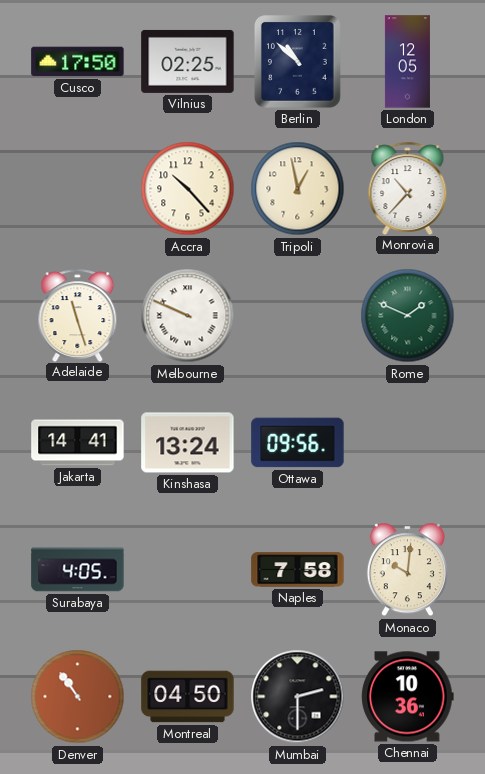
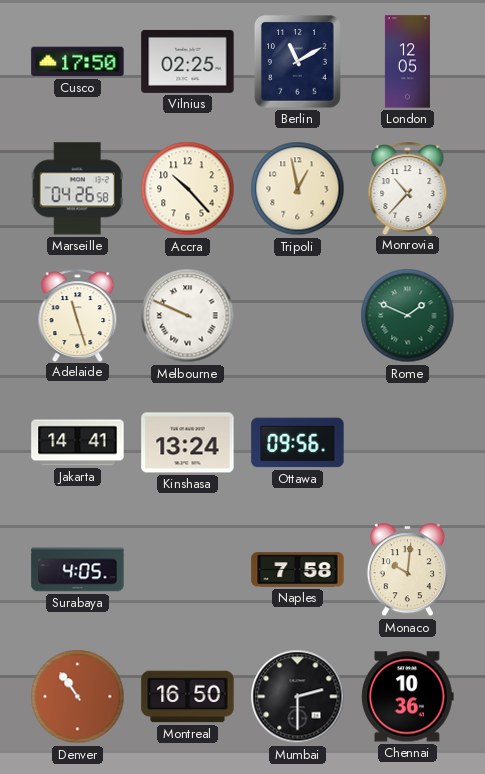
Berlin: 10:52 -> 11:10
Marseille: none -> 04:26
Montreal: 04:50 -> 16:50
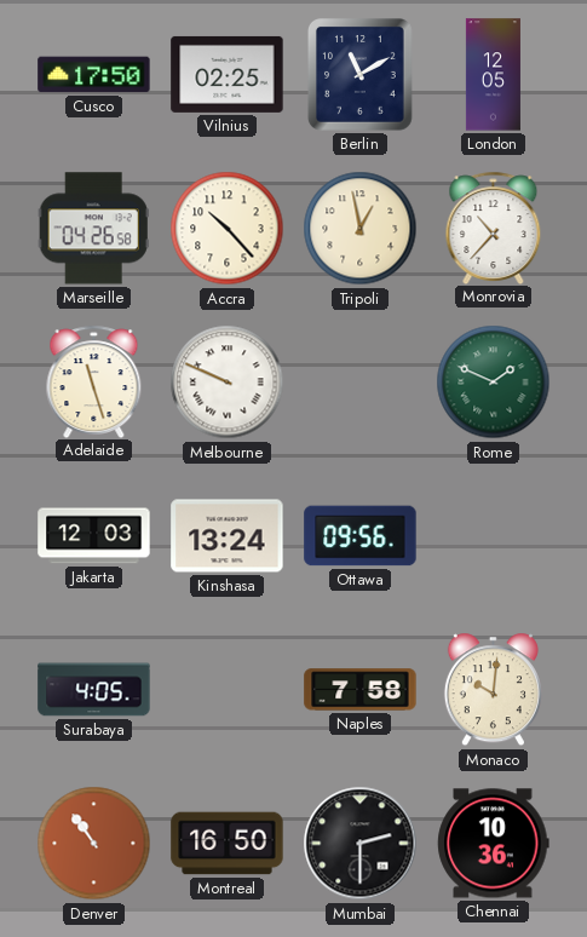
Jakarta: 14:41 -> 12:03
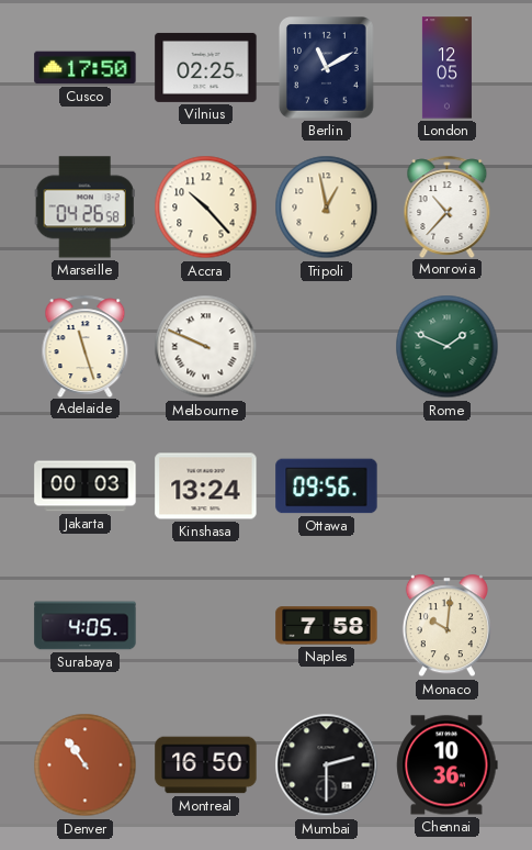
Jakarta: 12:03 -> 00:03
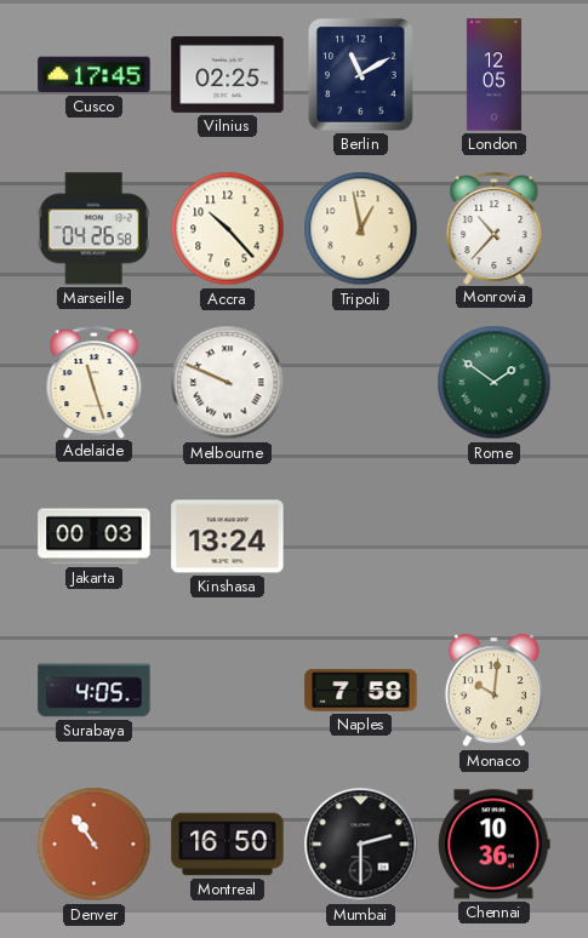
Cusco: 17:50 -> 17:45
Rome: 1:49 -> 1:51
Ottawa: 09:56 -> none
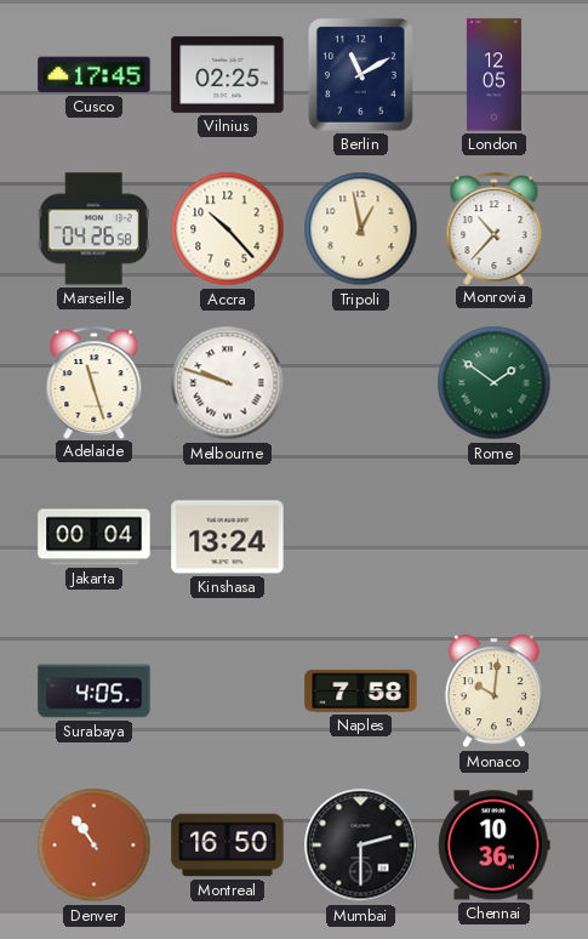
Melbourne: 9:49 -> 9:48
Jakarta: 00:03 -> 00:04
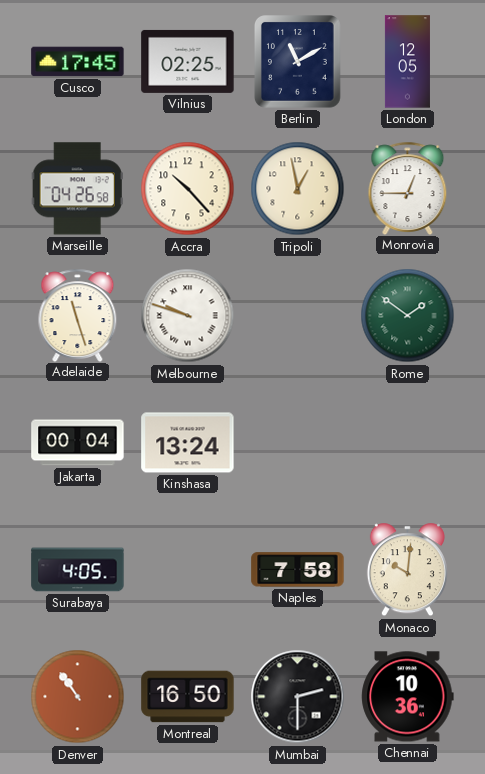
Monrovia: 10:37 -> 12:45
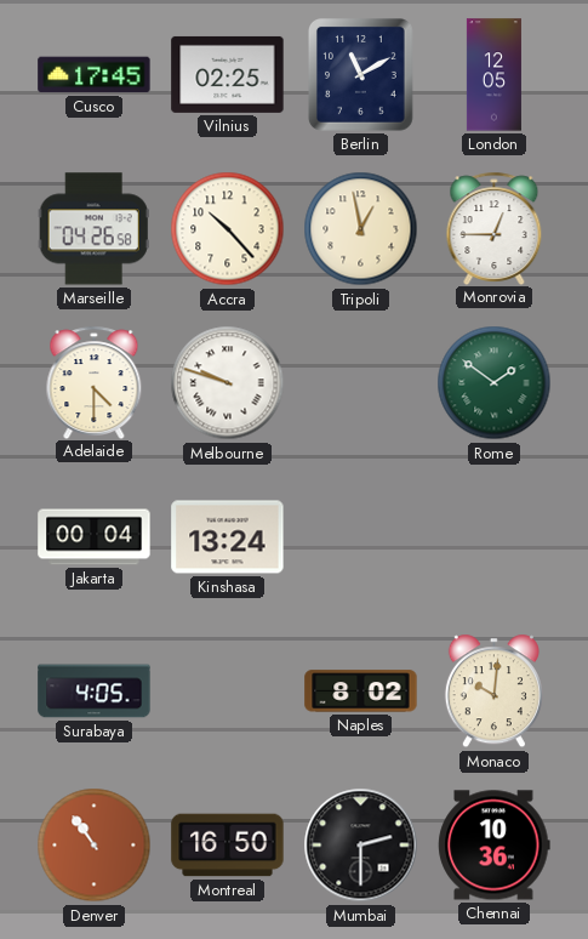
Adelaide: 11:27 -> 4:30
Naples: 7:58 -> 8:02
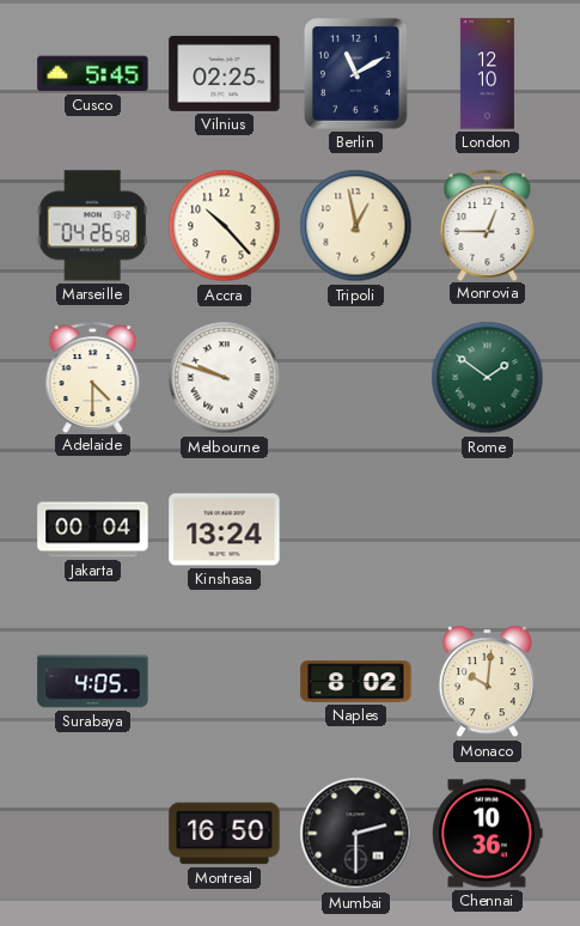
Cusco: 17:45 -> 5:45
London: 12:05 -> 12:10
Denver: 10:54 -> none
